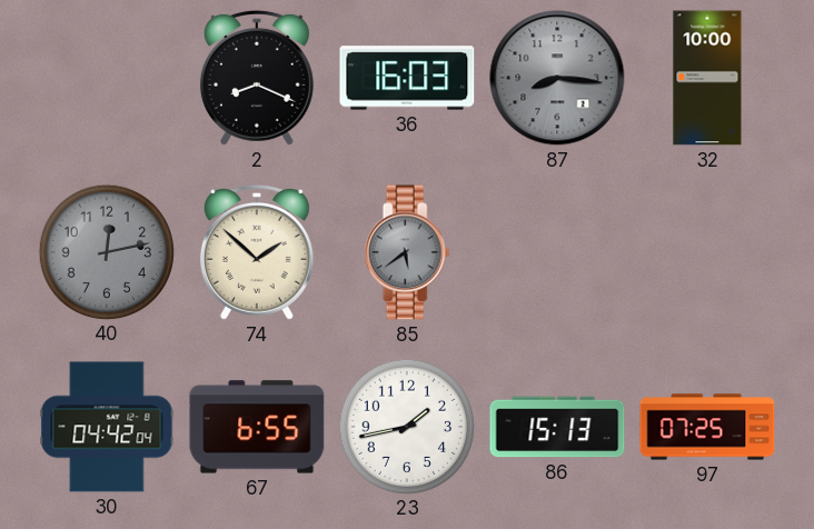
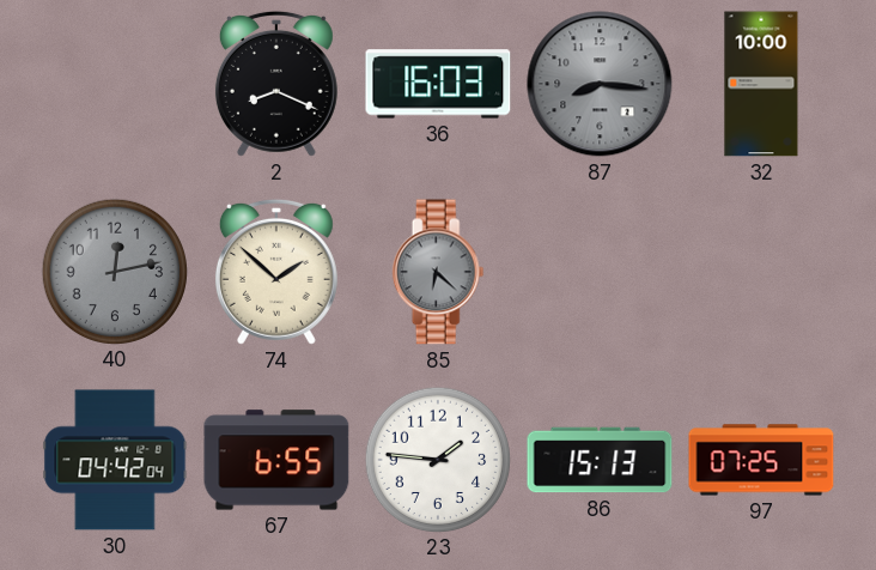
85: 5:39 -> 6:22
23: 1:43 -> 1:46
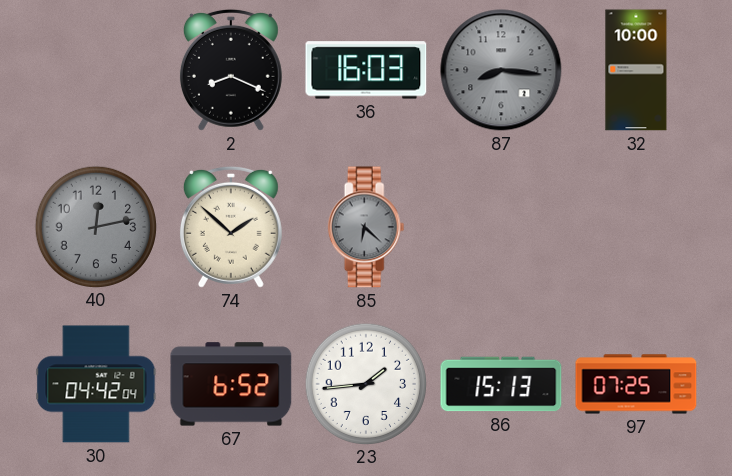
67: 6:55 -> 6:52
23: 1:46 -> 1:44
